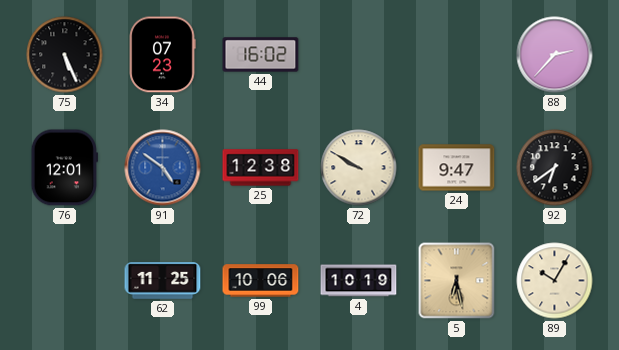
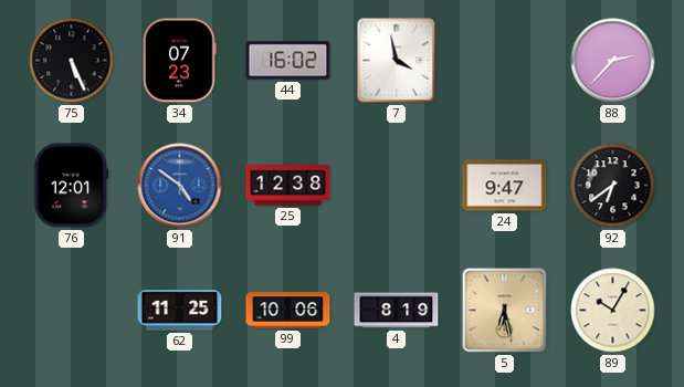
7: none -> 3:58
72: 9:50 -> none
4: 10:19 -> 8:19
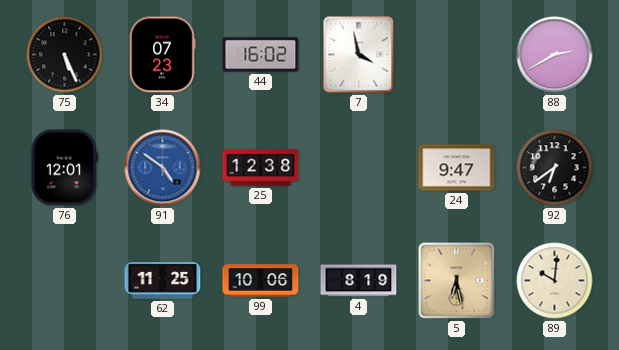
88: 2:37 -> 2:40
89: 10:05 -> 10:01
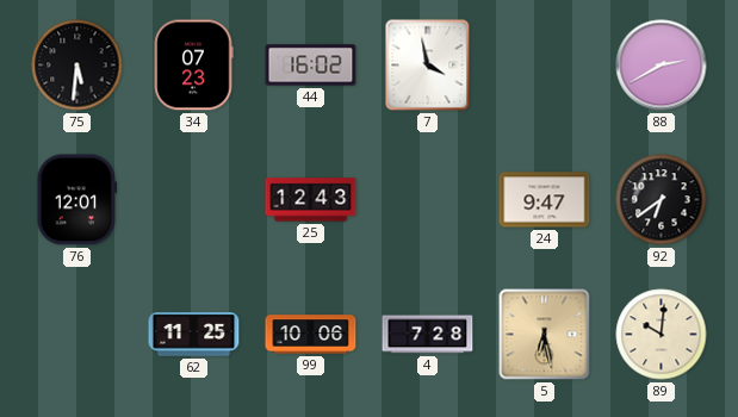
75: 5:26 -> 5:31
91: 4:51 -> none
25: 12:38 -> 12:43
4: 8:19 -> 7:28
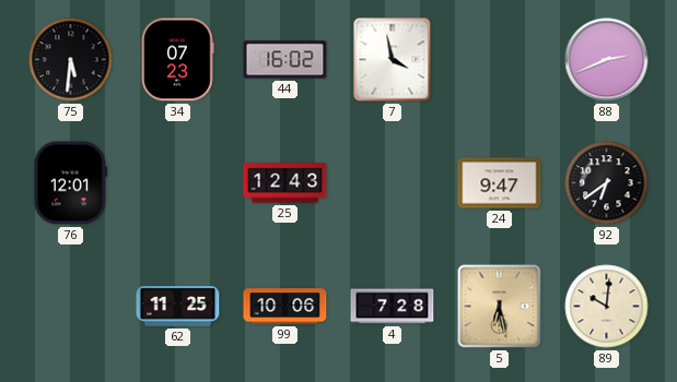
88: 2:40 -> 2:41
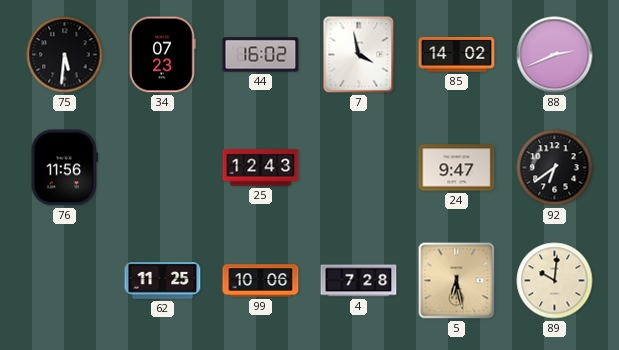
85: none -> 14:02
76: 12:01 -> 11:56
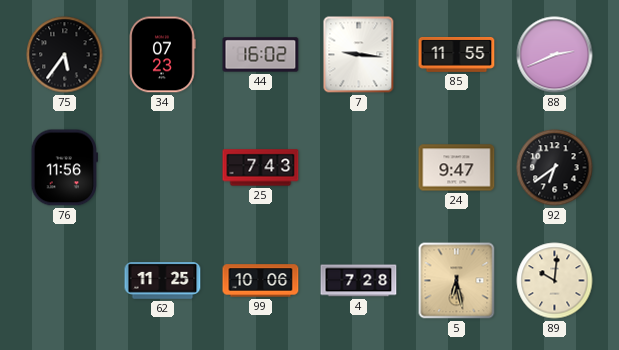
75: 5:31 -> 5:36
7: 3:58 -> 9:16
85: 14:02 -> 11:55
25: 12:43 -> 7:43
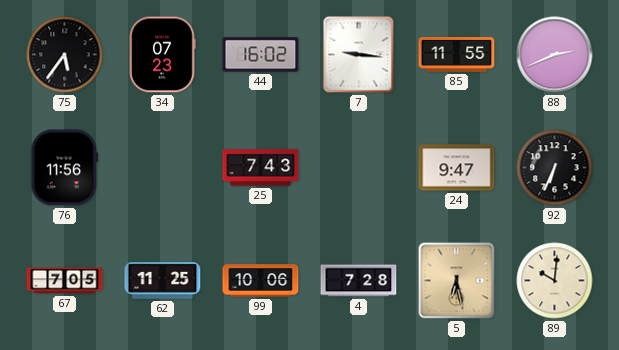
92: 6:39 -> 6:34
67: none -> 7:05
